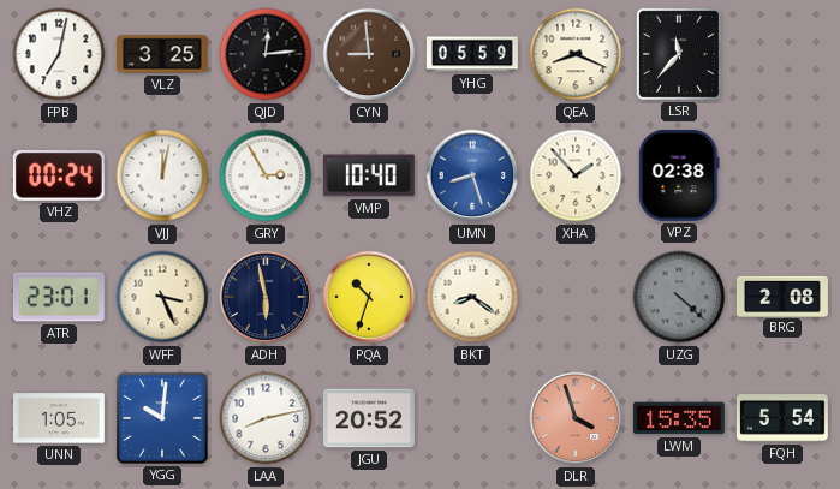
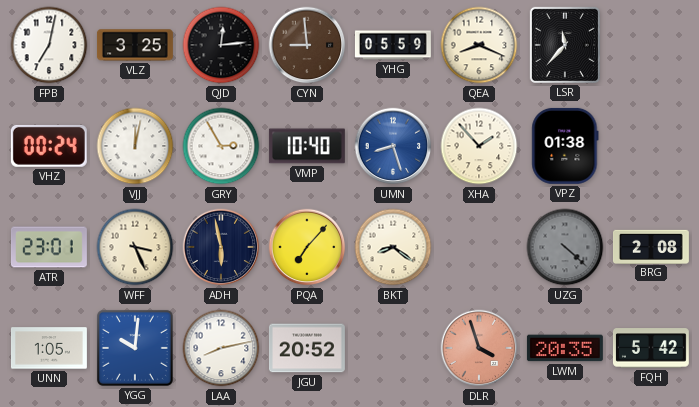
VPZ: 02:38 -> 01:38
PQA: 10:33 -> 7:07
LWM: 15:35 -> 20:35
FQH: 5:54 -> 5:42
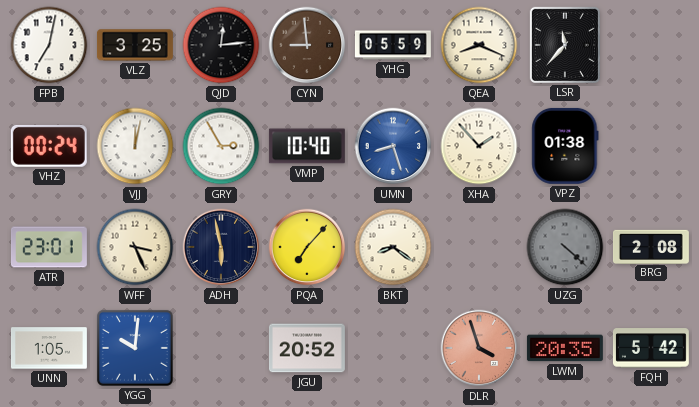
LAA: 8:13 -> none
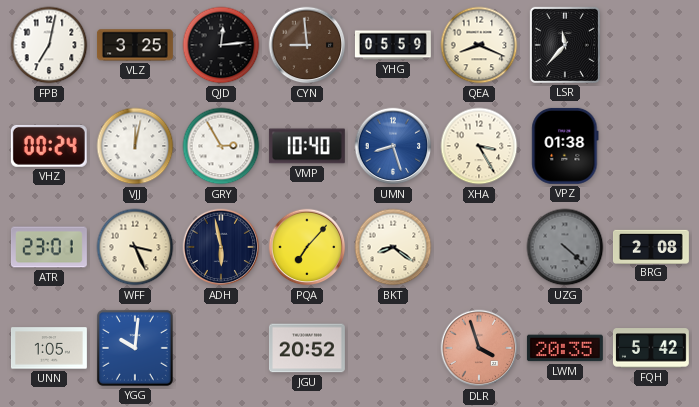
XHA: 1:53 -> 3:25
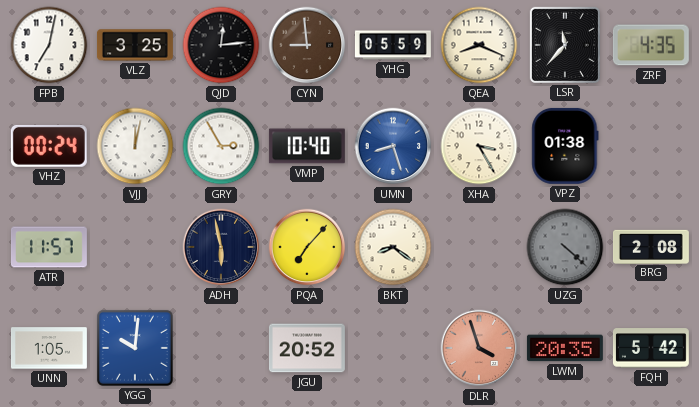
ZRF: none -> 4:35
ATR: 23:01 -> 11:57
WFF: 3:26 -> none
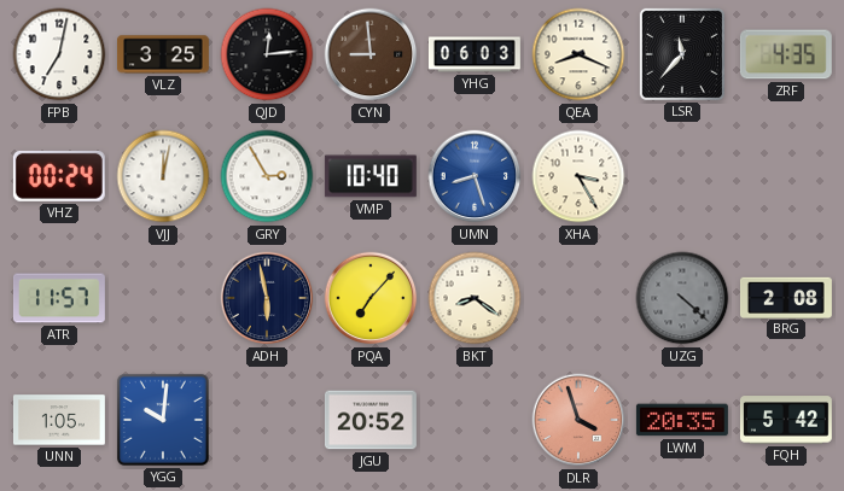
YHG: 05:59 -> 06:03
VPZ: 01:38 -> none
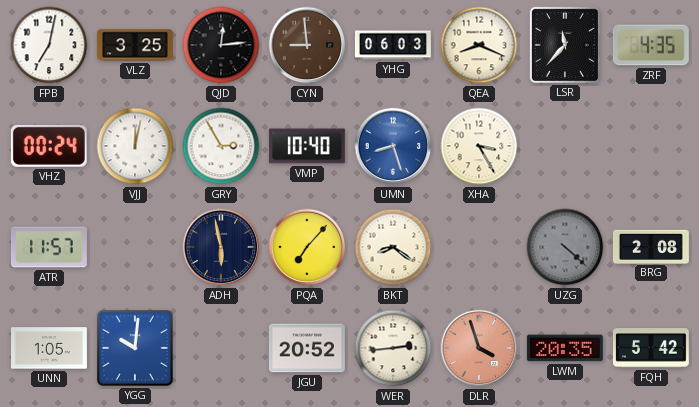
WER: none -> 2:44
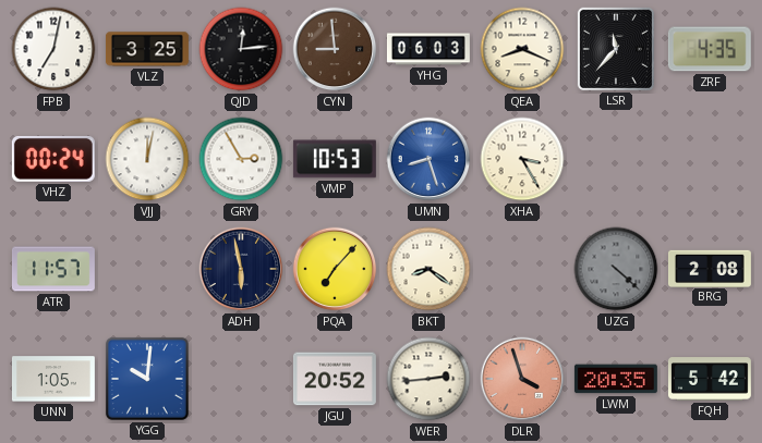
VMP: 10:40 -> 10:53
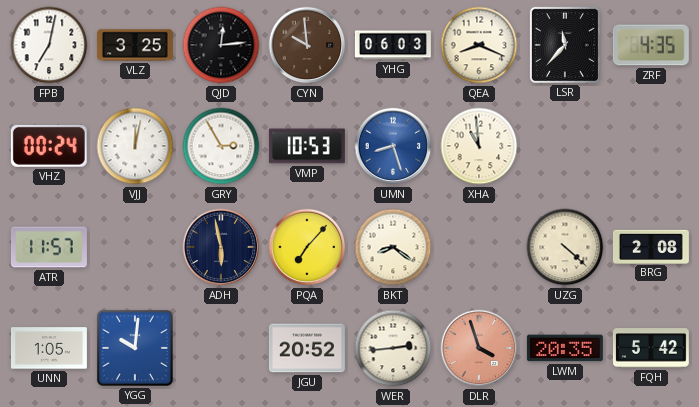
CYN: 8:59 -> 9:59
XHA: 3:25 -> 10:59
UZG dial: grey -> cream
